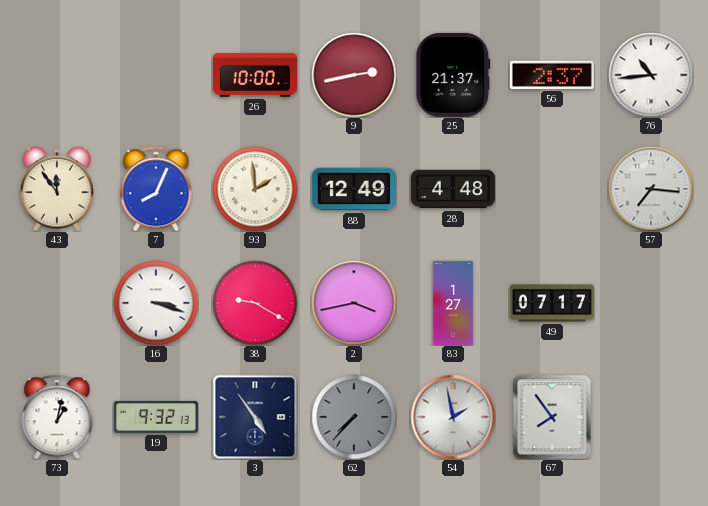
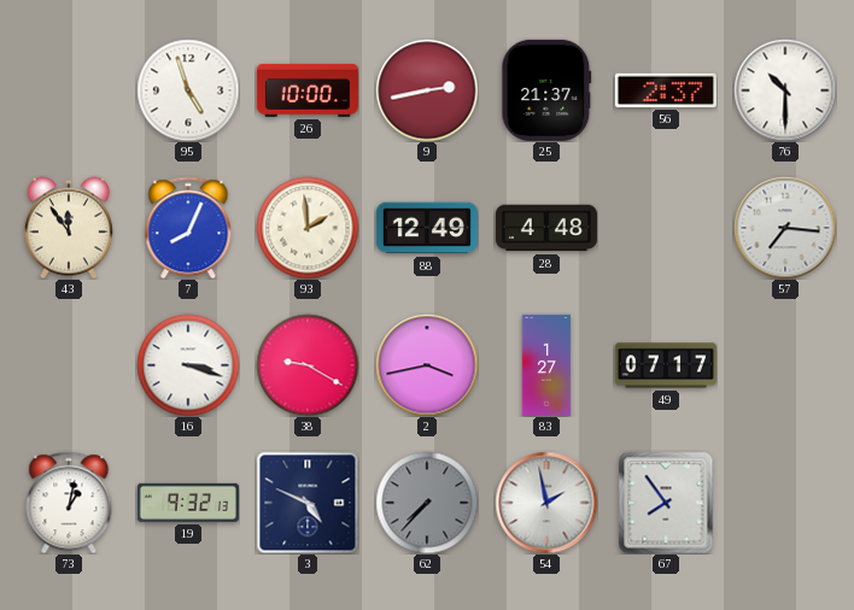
95: none -> 4:57
76: 10:44 -> 10:30
3: 4:54 -> 4:49
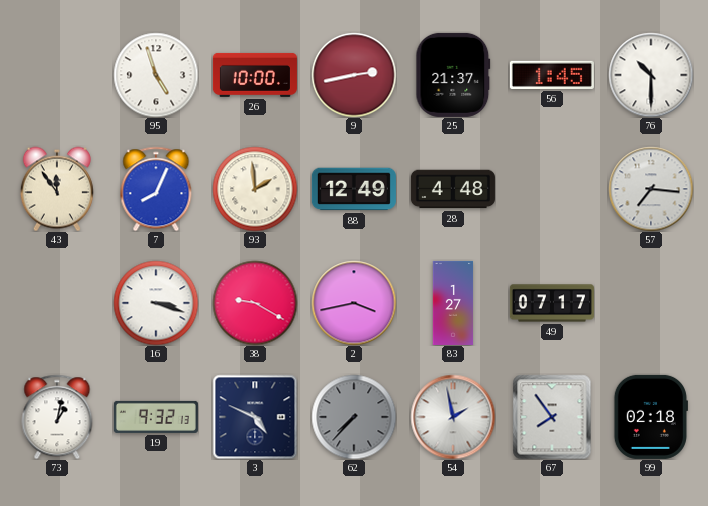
56: 2:37 -> 1:45
99: none -> 02:18
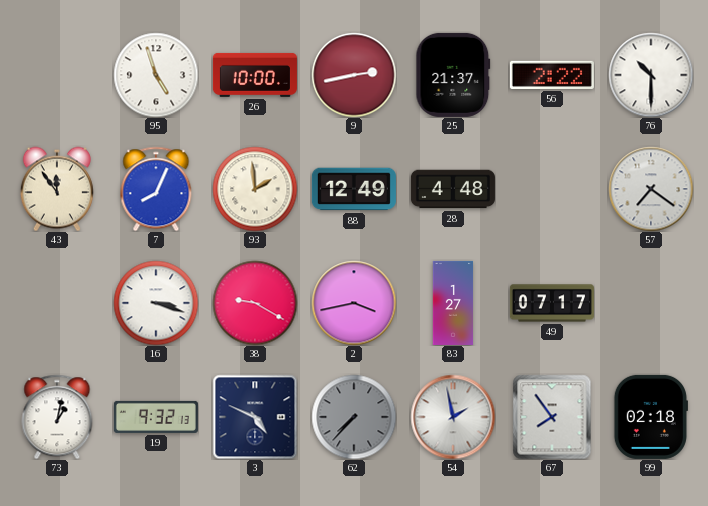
56: 1:45 -> 2:22
57: 7:16 -> 7:21
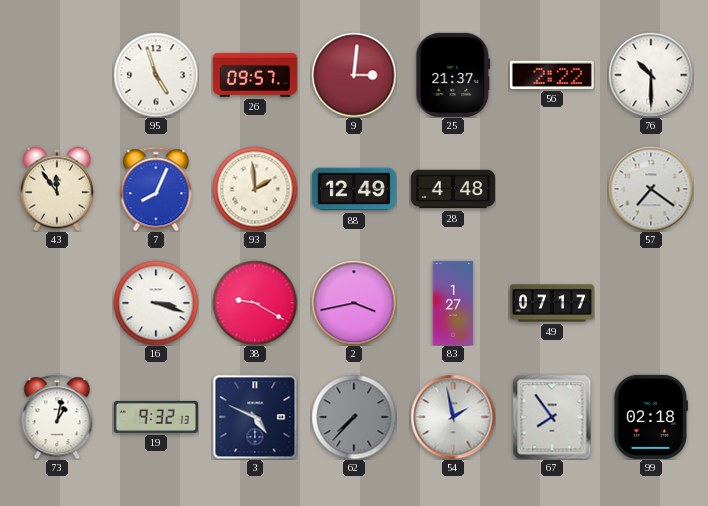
26: 10:00 -> 09:57
9: 2:43 -> 3:01
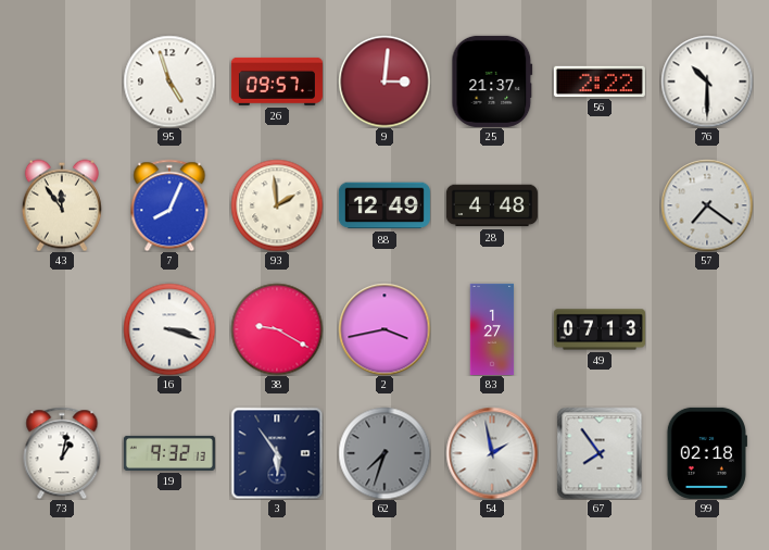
49: 07:17 -> 07:13
3: 4:49 -> 5:54
62: 7:37 -> 7:33
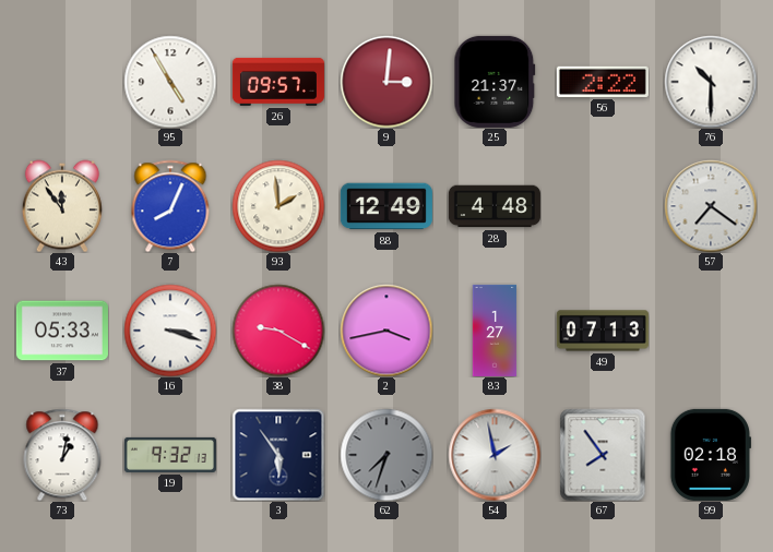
95: 4:57 -> 4:55
37: none -> 05:33
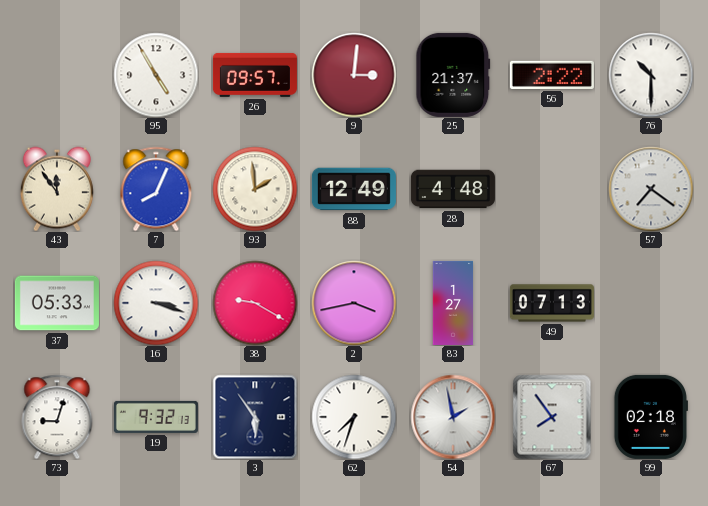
73: 1:02 -> 9:03
62 dial: grey -> white
